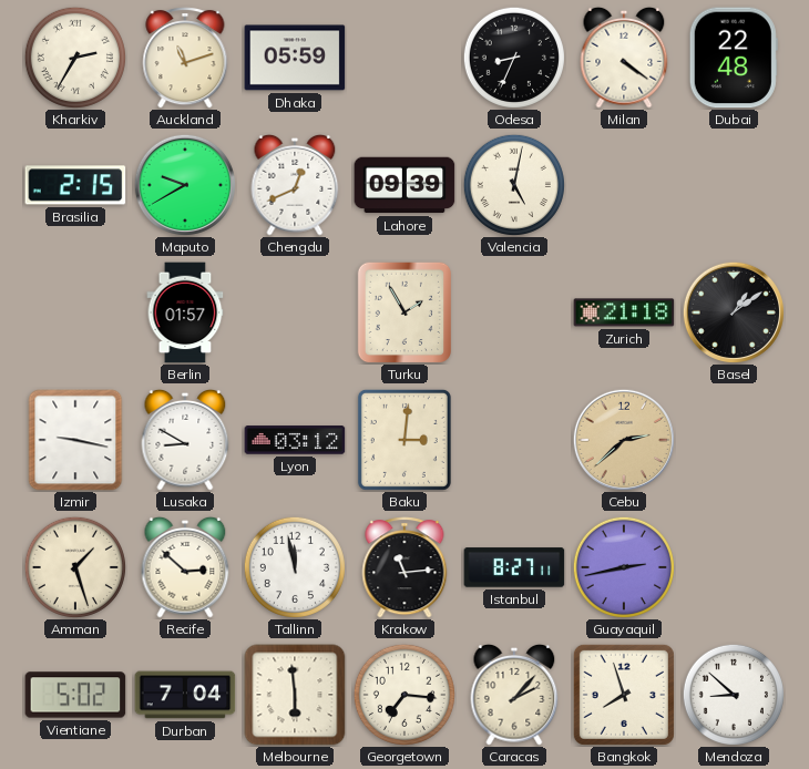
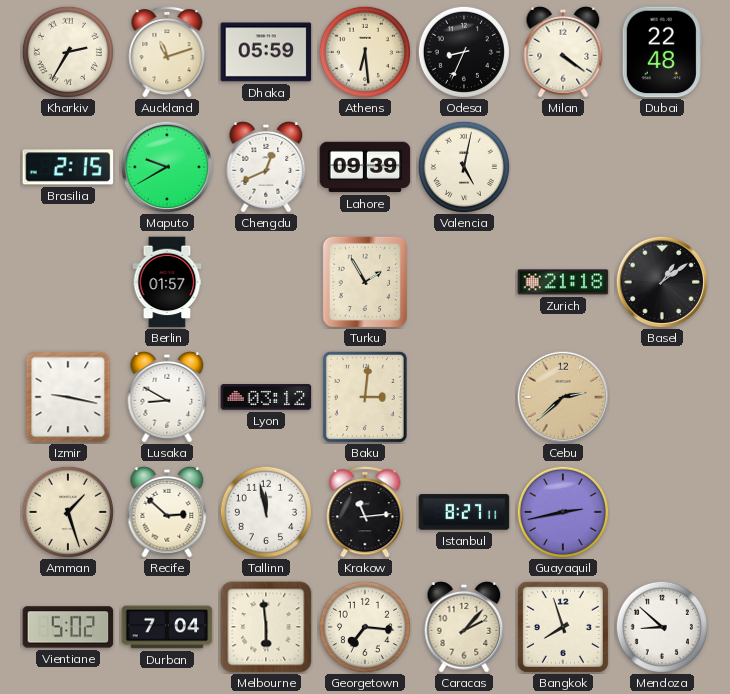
Athens: none -> 6:29
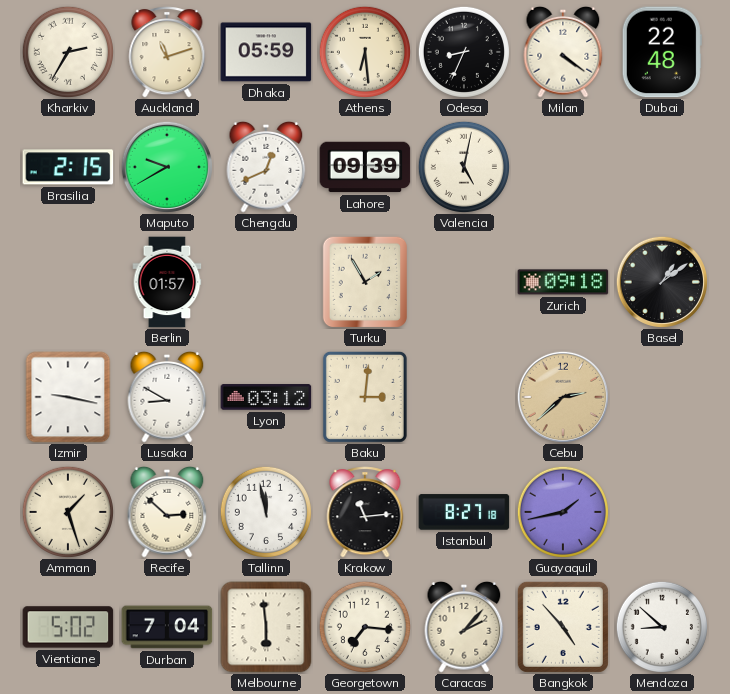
Zurich: 21:18 -> 09:18
Istanbul: 8:27:11 -> 8:27:18
Guayaquil: 2:43 -> 1:43
Bangkok: 7:57 -> 4:53
